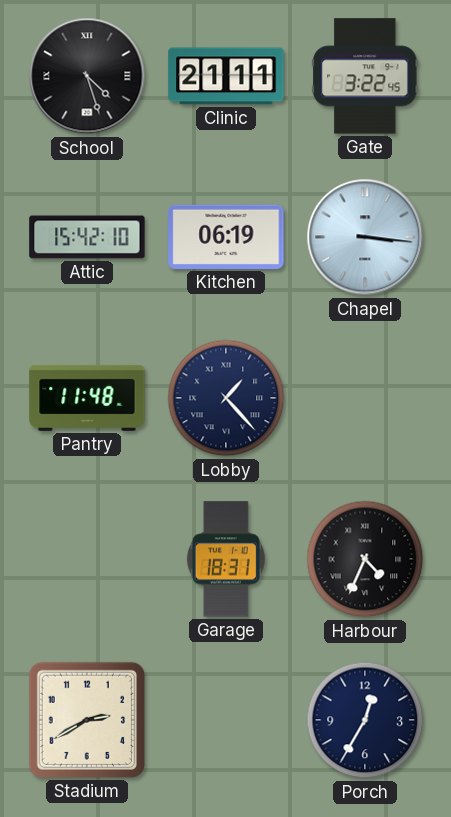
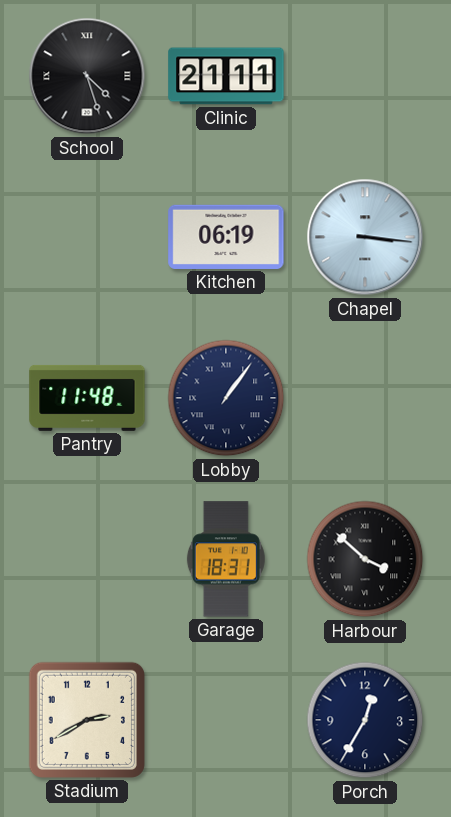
Gate: 3:22 -> none
Attic: 15:42 -> none
Lobby: 1:23 -> 1:06
Harbour: 4:34 -> 3:52
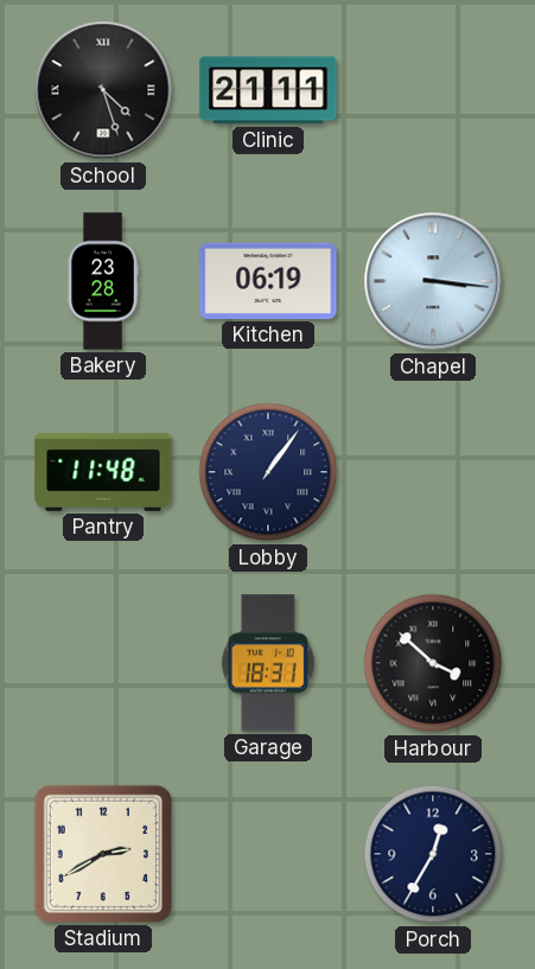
Bakery: none -> 23:28
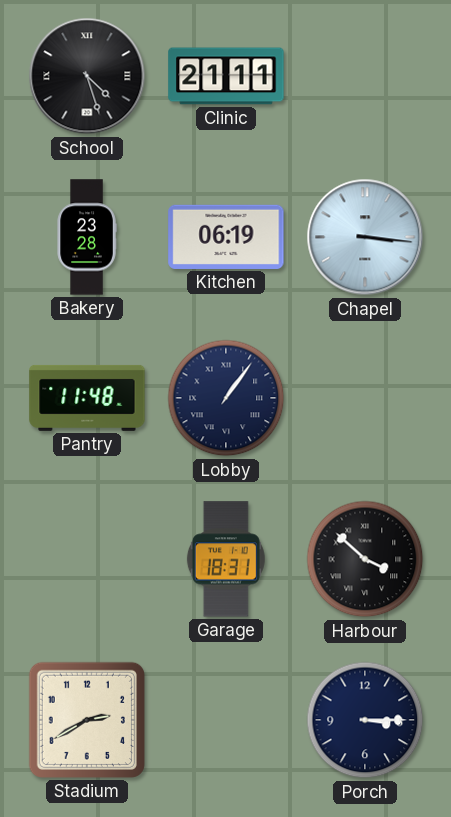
Porch: 12:35 -> 3:15
